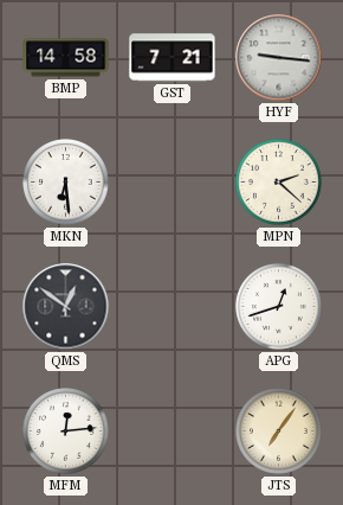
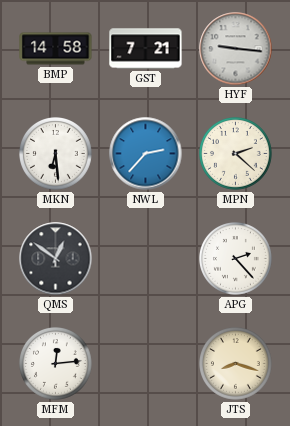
NWL: none -> 2:37
APG: 12:42 -> 2:23
JTS: 7:06 -> 8:18
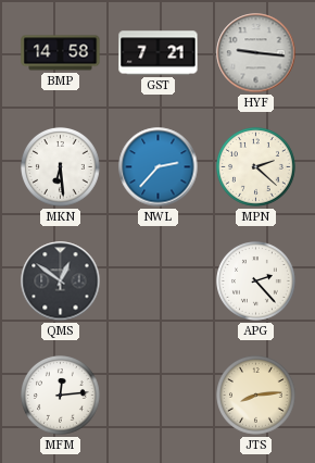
JTS: 8:18 -> 8:14
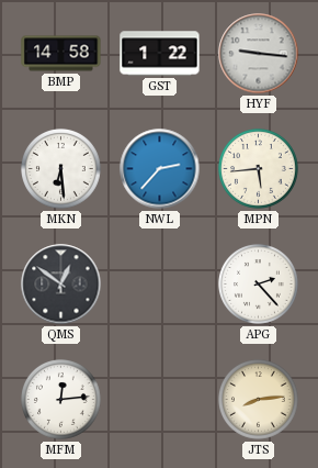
GST: 7:21 -> 1:22
MPN: 2:22 -> 5:44
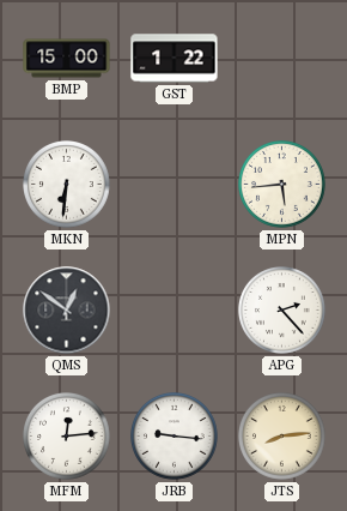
BMP: 14:58 -> 15:00
HYF: 9:16 -> none
MKN: 6:29 -> 6:31
NWL: 2:37 -> none
JRB: none -> 9:16
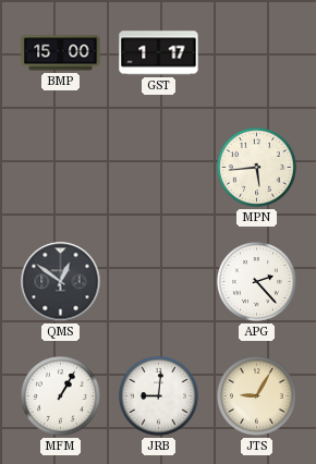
GST: 1:22 -> 1:17
MKN: 6:31 -> none
MFM: 12:14 -> 1:05
JRB: 9:16 -> 9:01
JTS: 8:14 -> 9:05
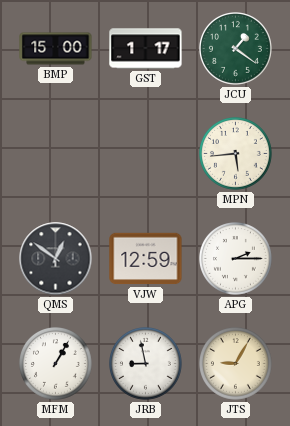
JCU: none -> 1:21
VJW: none -> 12:59
APG: 2:23 -> 2:15
JRB: 9:01 -> 8:58
